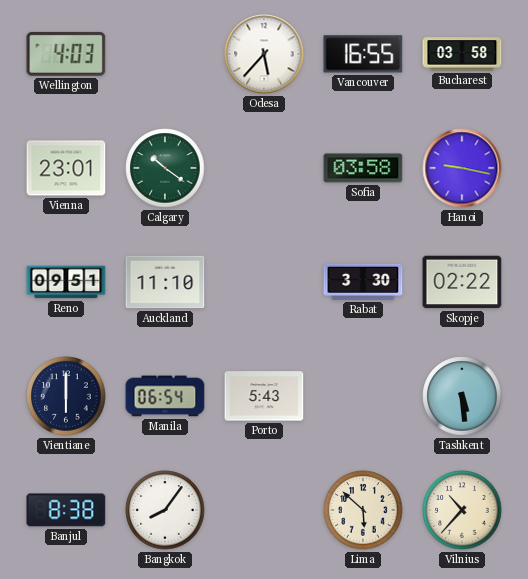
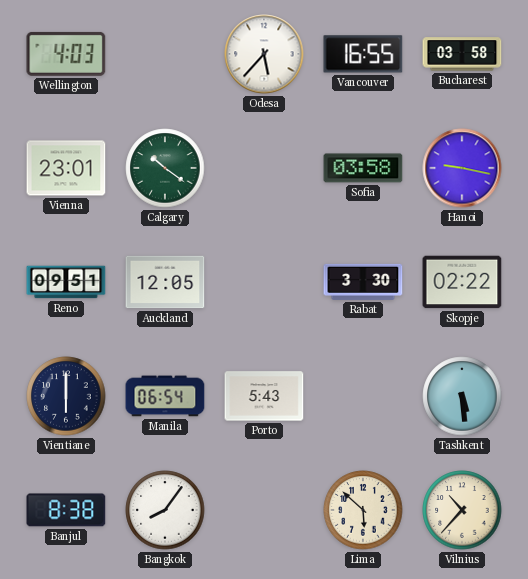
Auckland: 11:10 -> 12:05
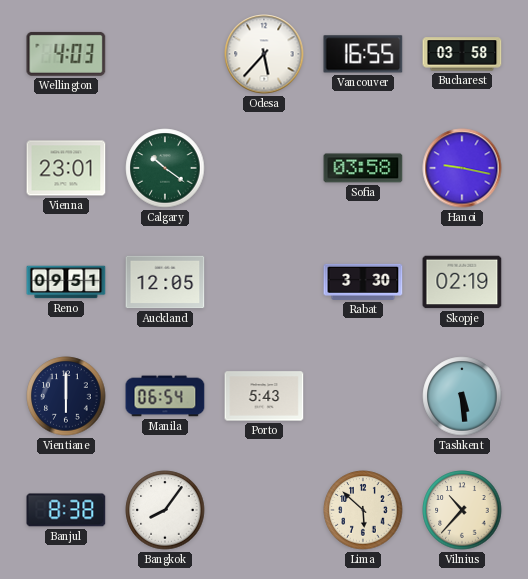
Skopje: 02:22 -> 02:19
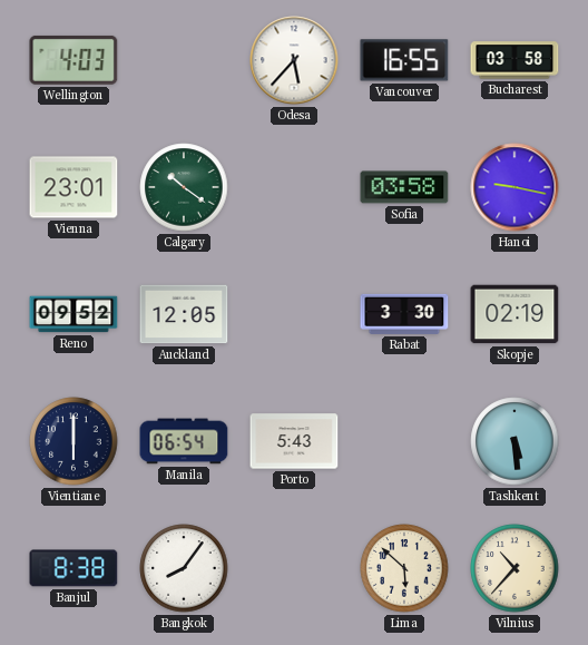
Reno: 09:51 -> 09:52
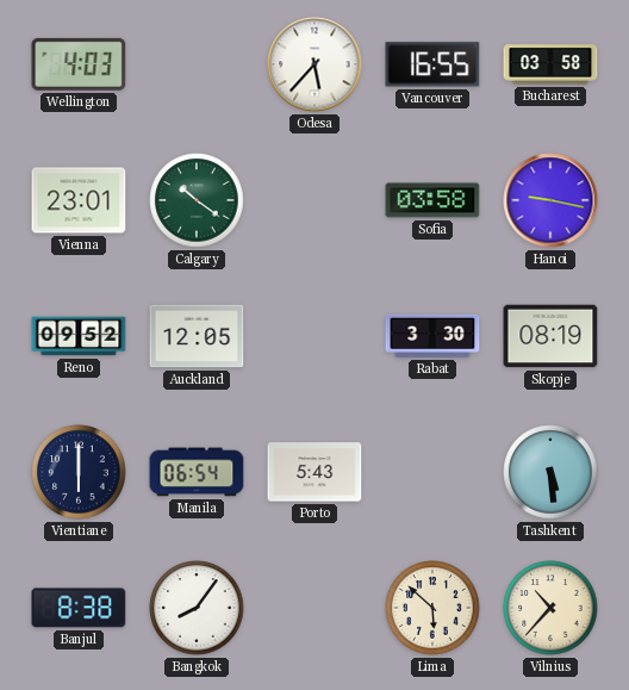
Skopje: 02:19 -> 08:19
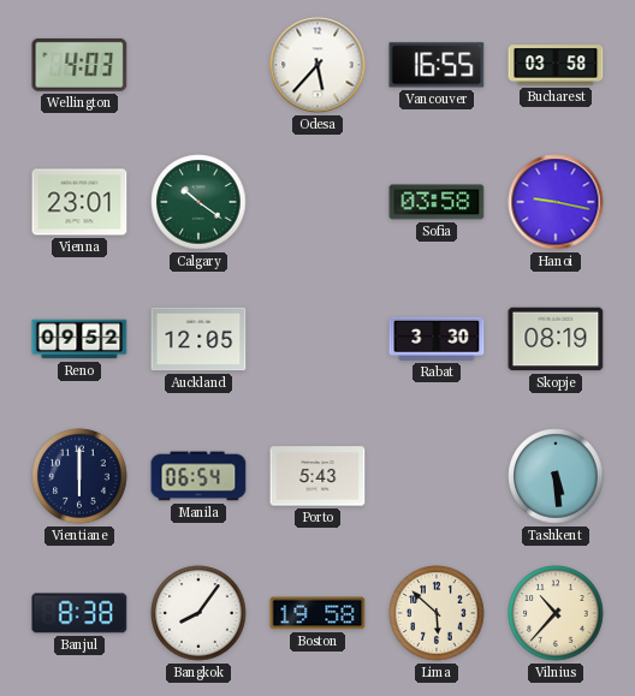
Boston: none -> 19:58
